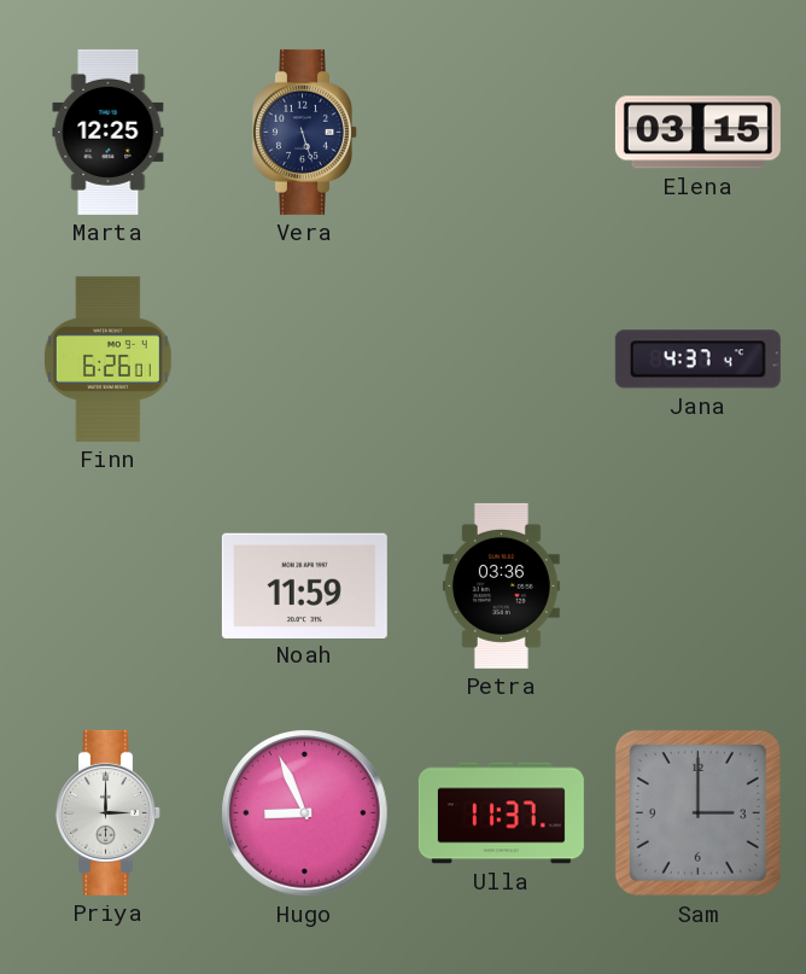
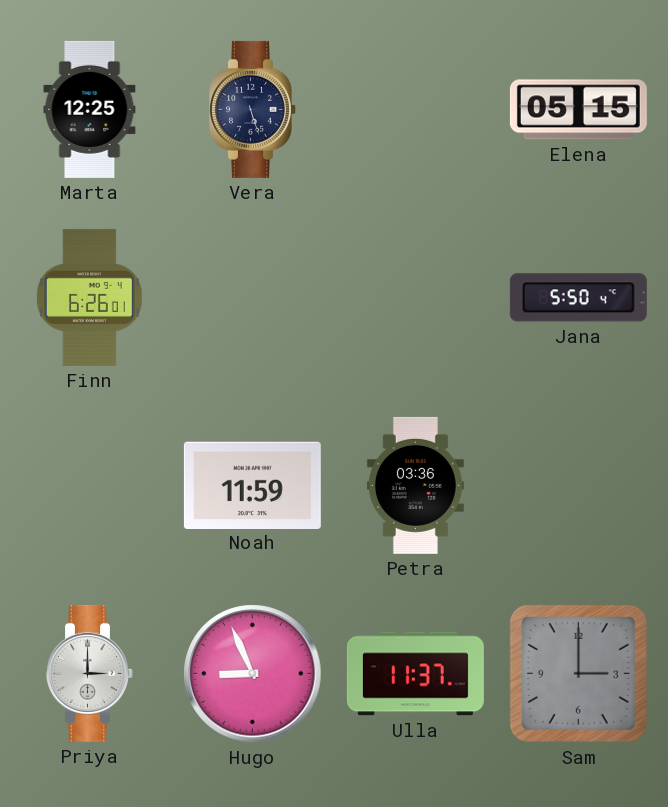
Elena: 03:15 -> 05:15
Jana: 4:37 -> 5:50
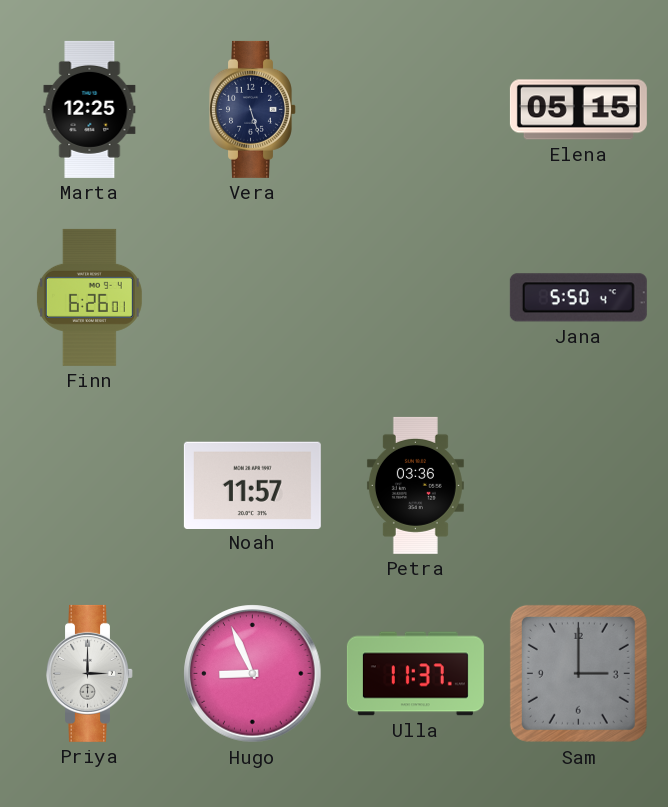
Noah: 11:59 -> 11:57
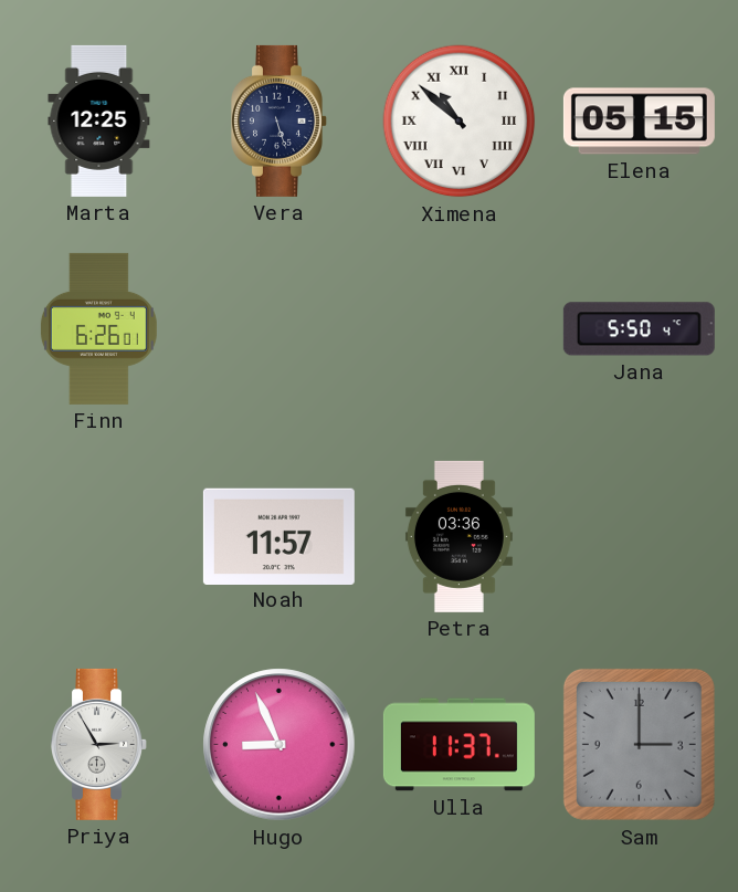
Ximena: none -> 10:52
Priya: 3:00 -> 2:55
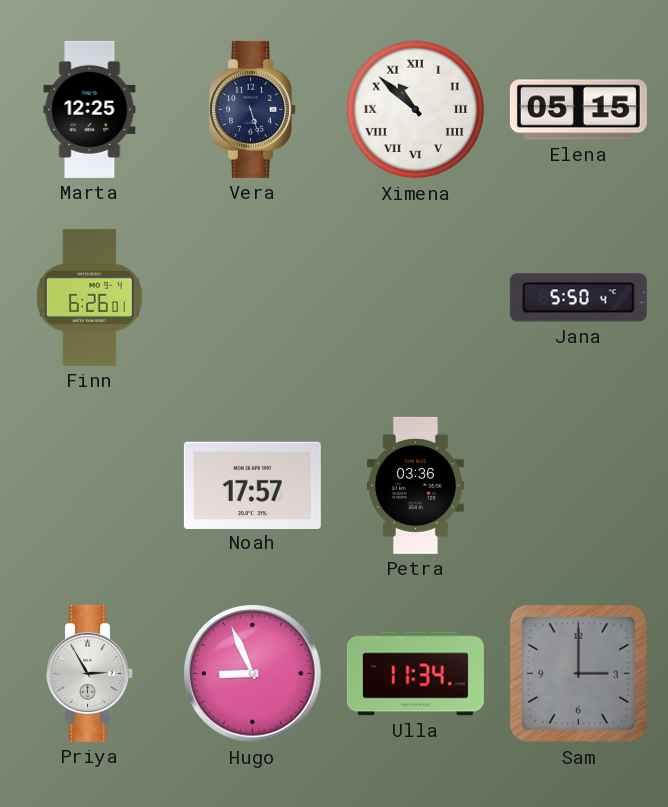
Noah: 11:57 -> 17:57
Ulla: 11:37 -> 11:34
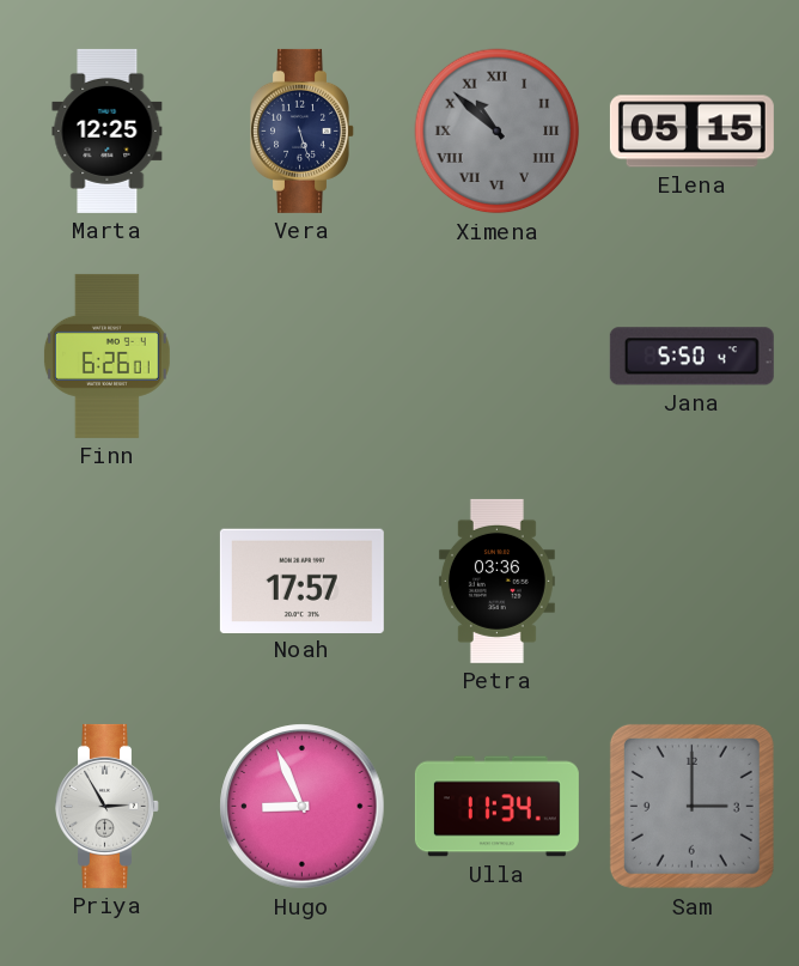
Ximena dial: white -> grey
